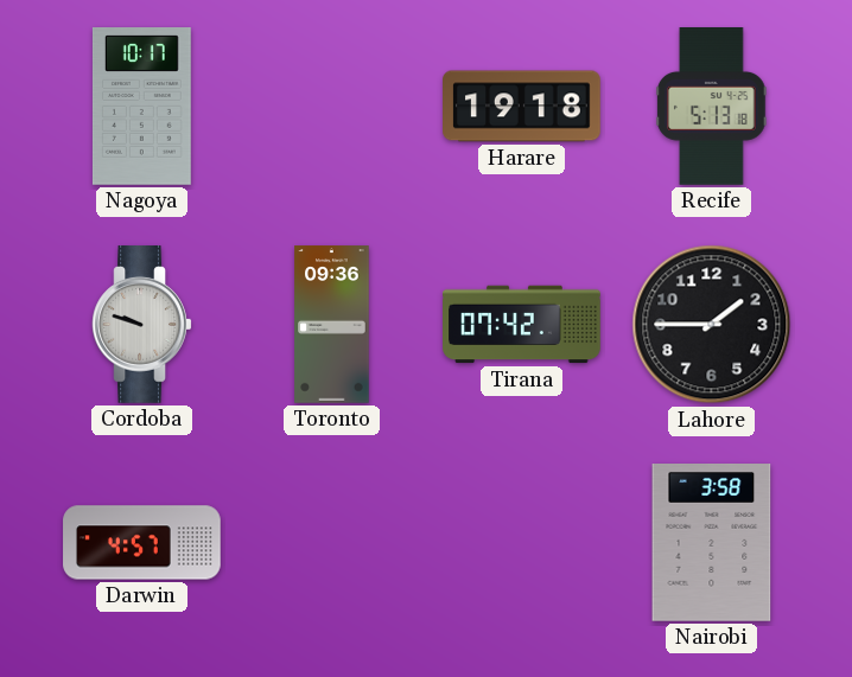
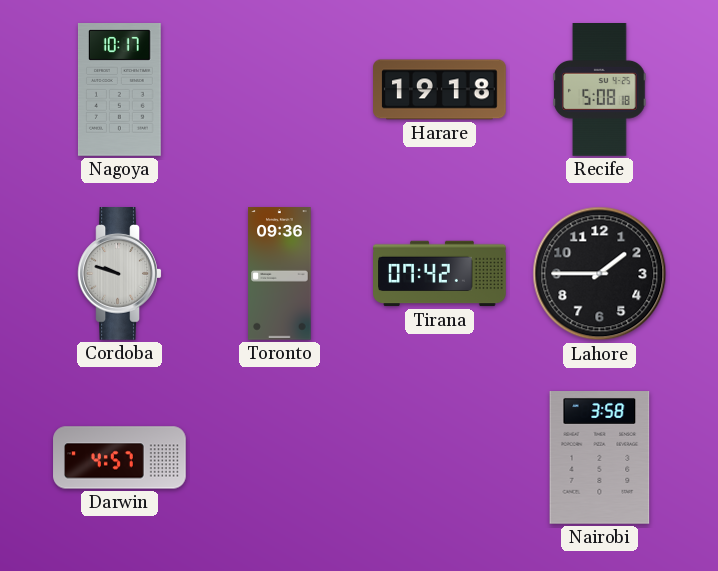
Recife: 5:13 -> 5:08
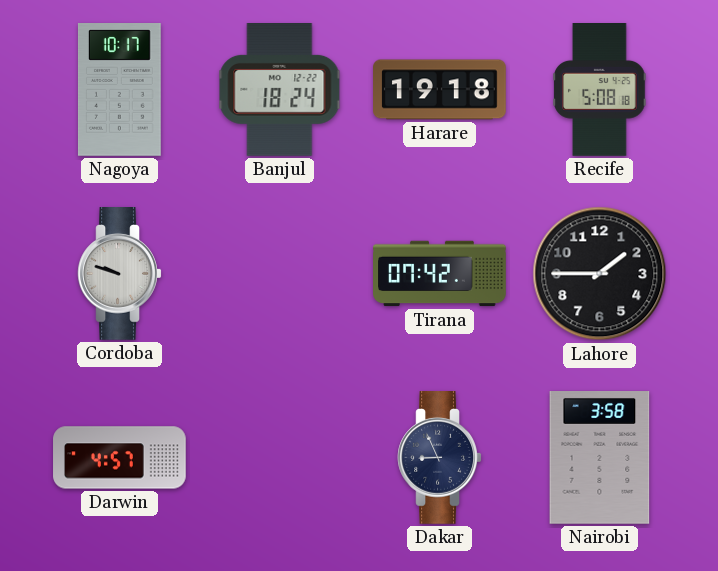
Banjul: none -> 18:24
Toronto: 09:36 -> none
Dakar: none -> 8:56
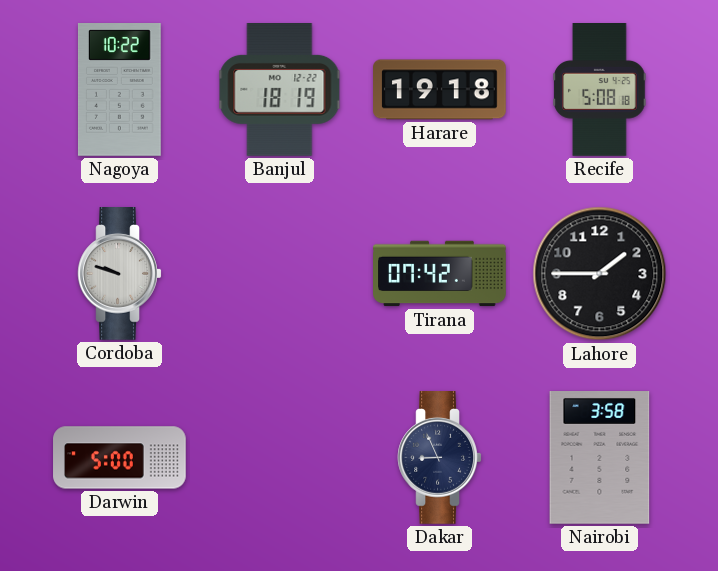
Nagoya: 10:17 -> 10:22
Banjul: 18:24 -> 18:19
Darwin: 4:57 -> 5:00
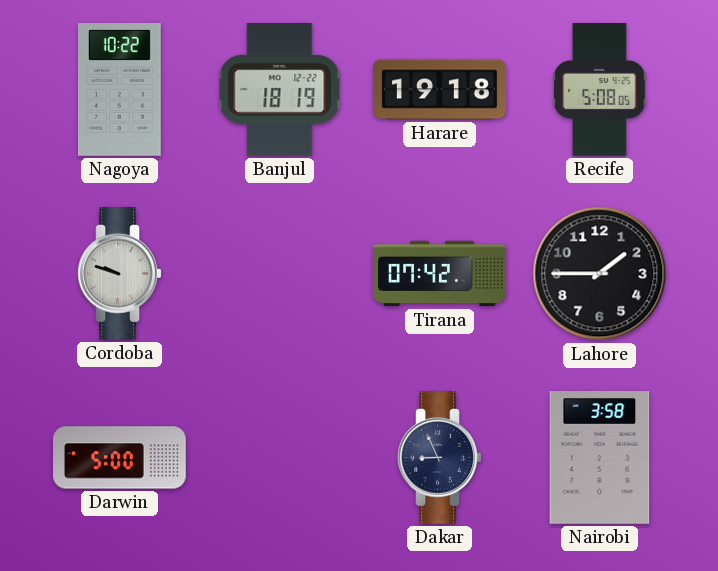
Recife: 5:08:18 -> 5:08:05
